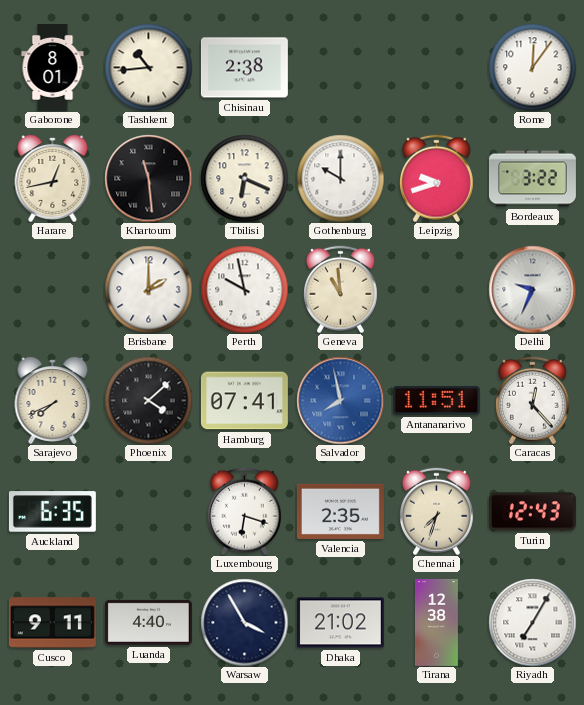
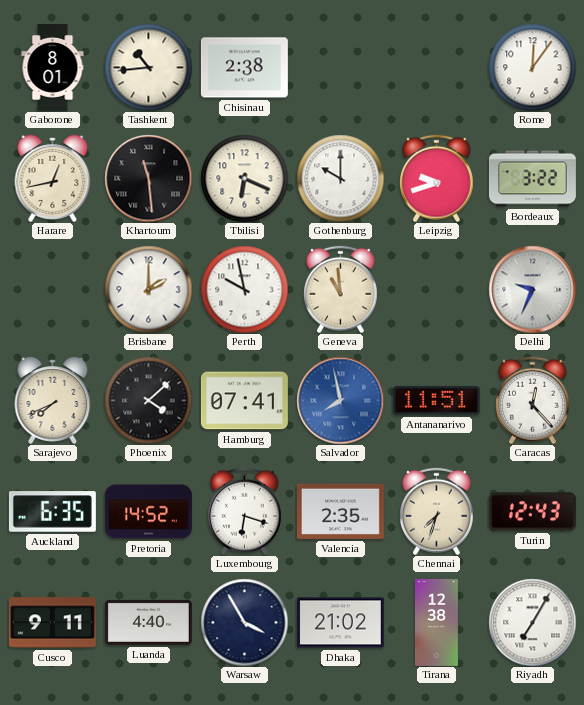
Pretoria: none -> 14:52
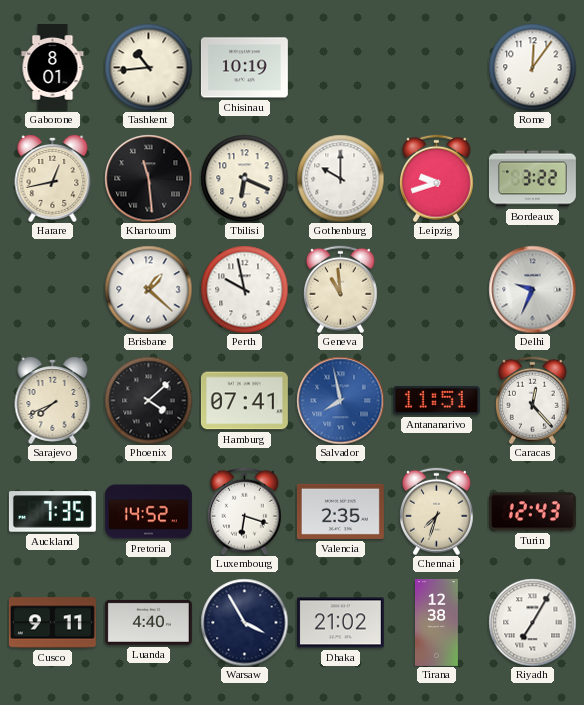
Chisinau: 2:38 -> 10:19
Brisbane: 2:00 -> 1:22
Auckland: 6:35 -> 7:35
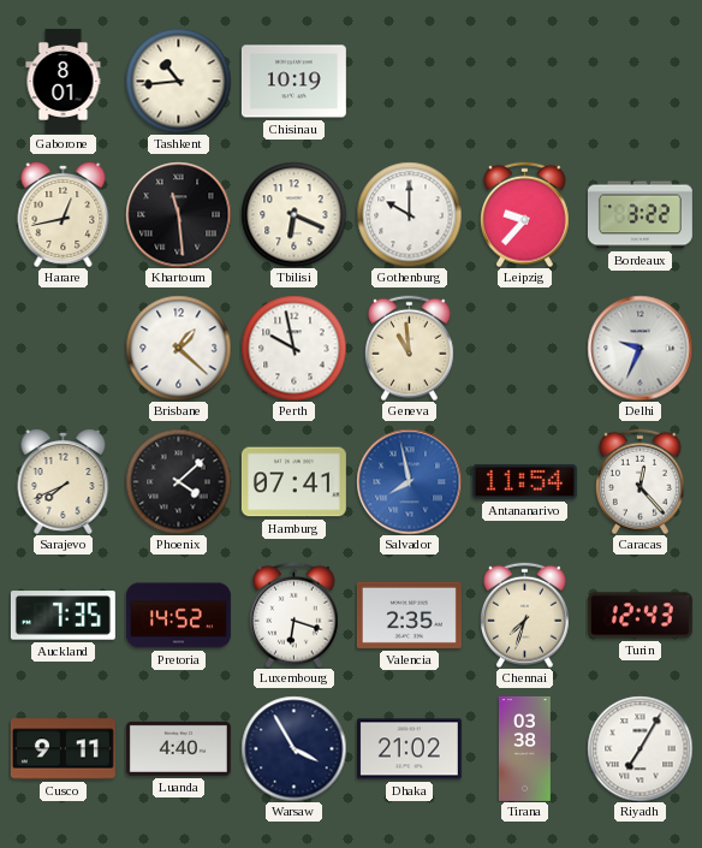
Rome: 12:06 -> none
Leipzig: 9:42 -> 9:37
Antananarivo: 11:51 -> 11:54
Tirana: 12:38 -> 03:38
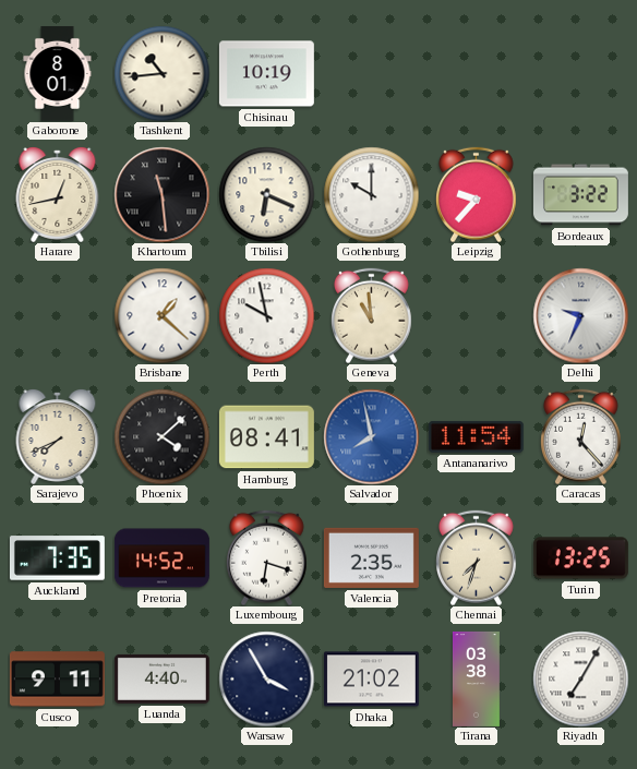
Hamburg: 07:41 -> 08:41
Turin: 12:43 -> 13:25
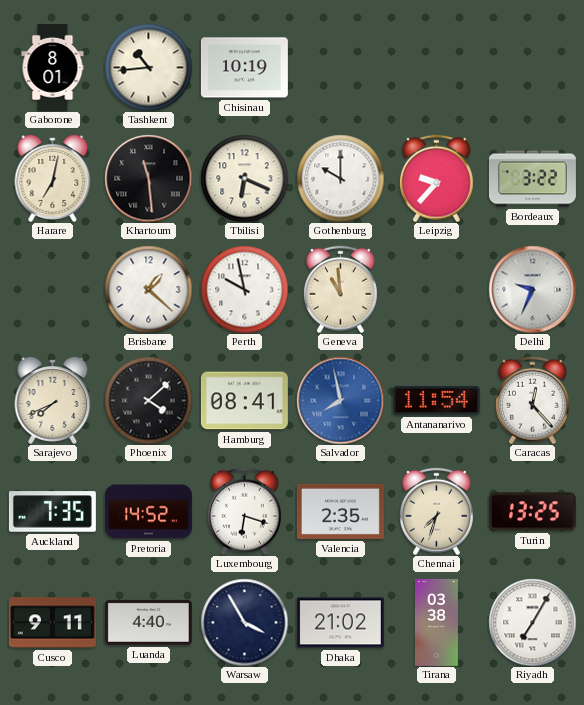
Harare: 12:43 -> 7:02
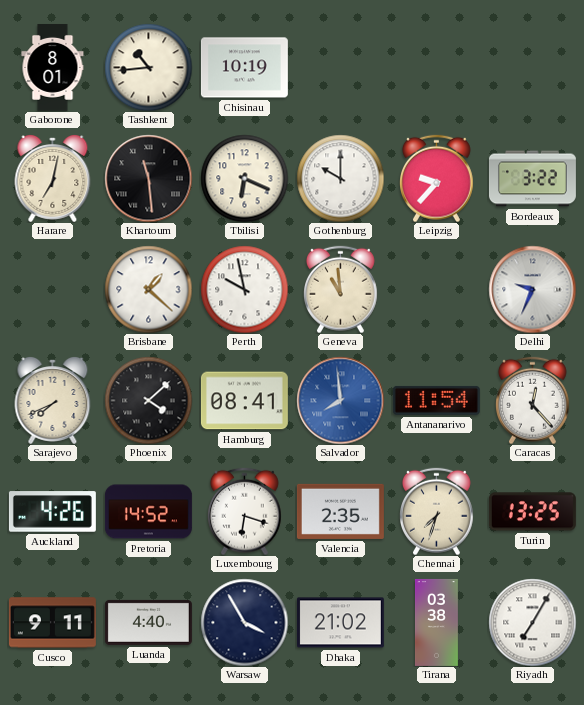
Salvador: 7:58 -> 7:59
Auckland: 7:35 -> 4:26
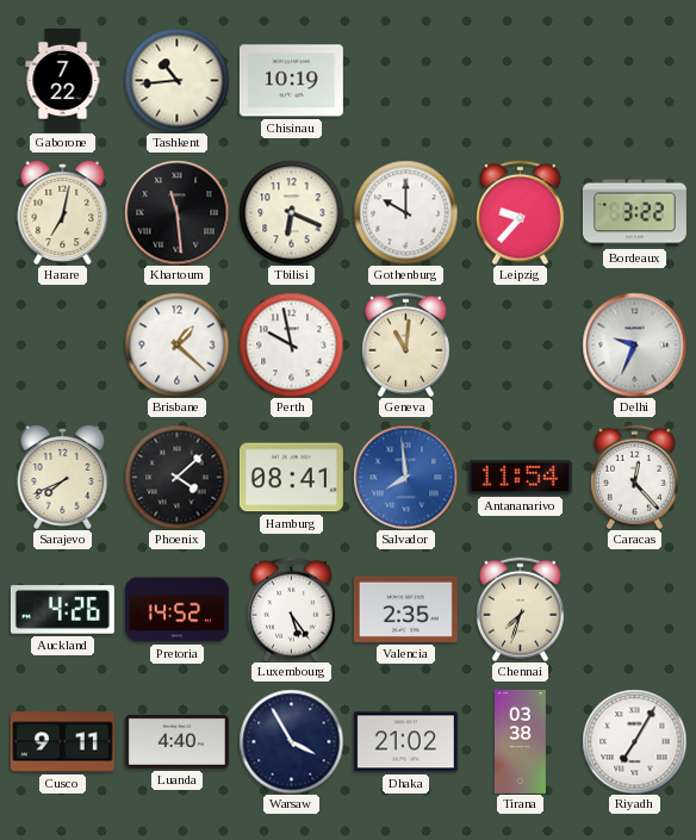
Gaborone: 8:01 -> 7:22
Geneva: 10:59 -> 11:01
Luxembourg: 6:18 -> 5:24
Turin: 13:25 -> none
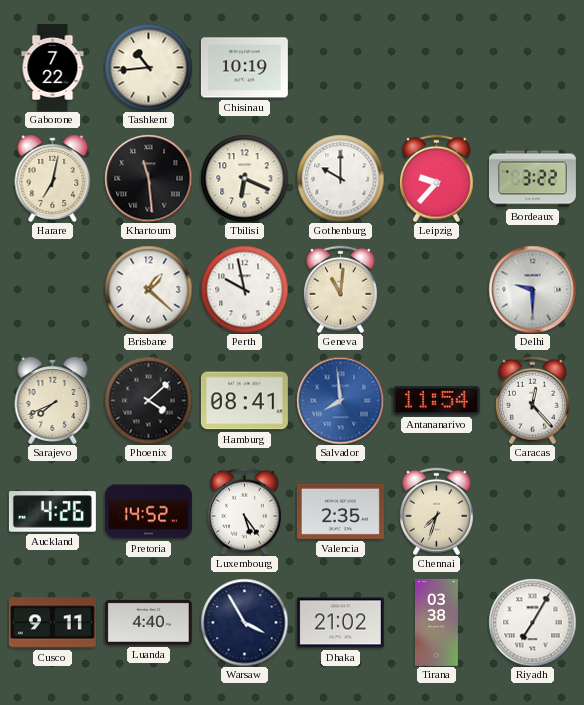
Delhi: 9:34 -> 9:30
